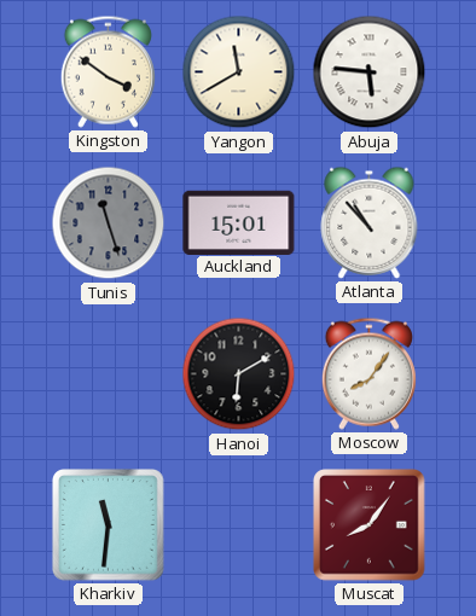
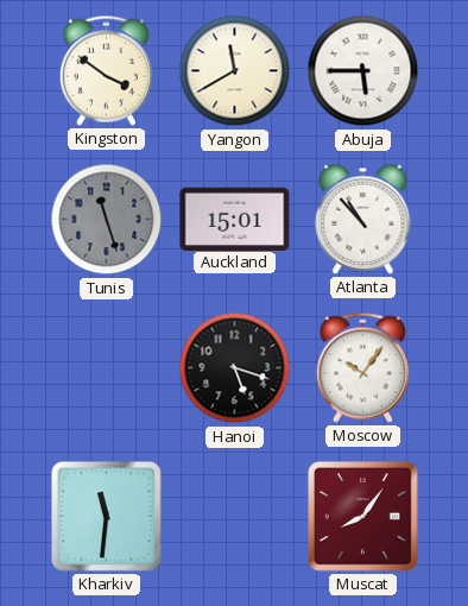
Abuja: 5:46 -> 5:45
Hanoi: 6:10 -> 5:18
Moscow: 8:06 -> 10:06
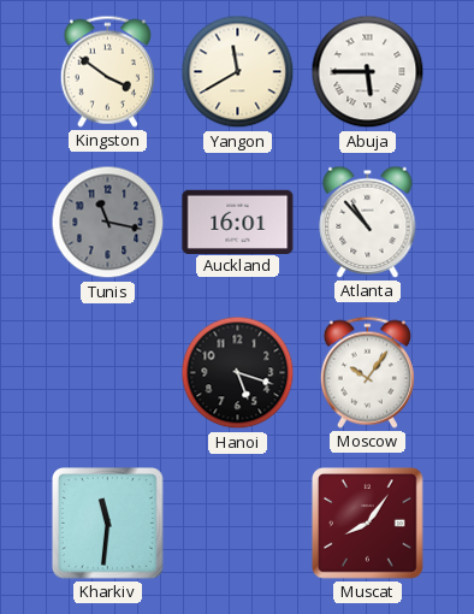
Tunis: 11:27 -> 11:17
Auckland: 15:01 -> 16:01
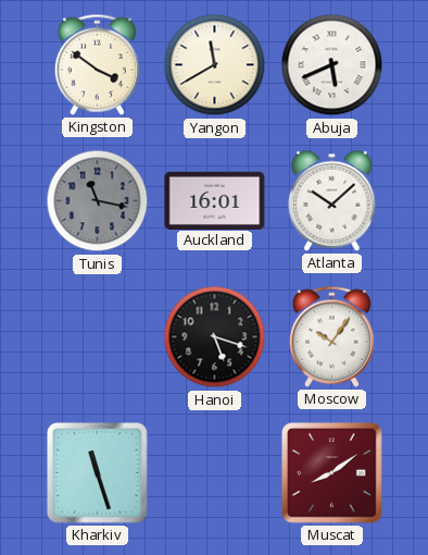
Abuja: 5:45 -> 5:41
Atlanta: 10:53 -> 10:08
Kharkiv: 11:31 -> 11:27
Muscat: 8:06 -> 8:09
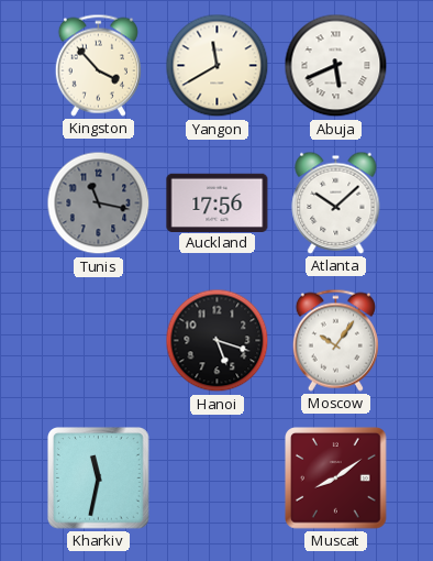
Kingston: 3:51 -> 3:53
Auckland: 16:01 -> 17:56
Kharkiv: 11:27 -> 11:32
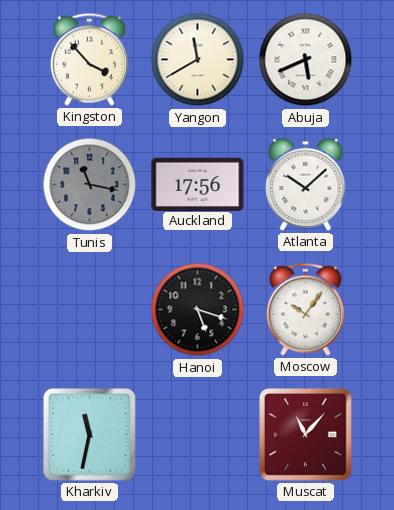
Muscat: 8:09 -> 11:07
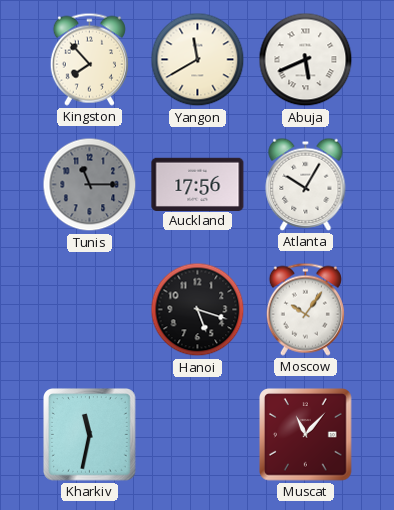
Kingston: 3:53 -> 7:53
Tunis: 11:17 -> 11:15
Atlanta: 10:08 -> 10:05
